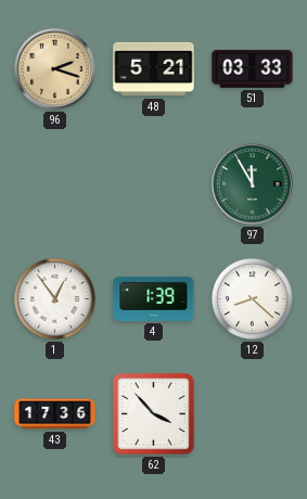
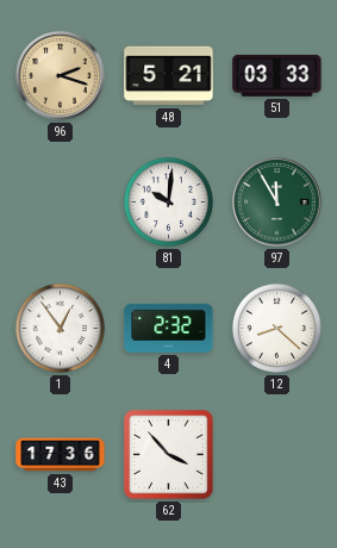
81: none -> 10:01
4: 1:39 -> 2:32
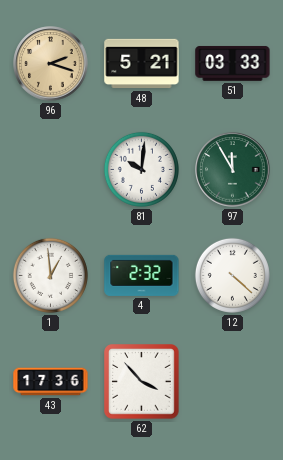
1: 12:54 -> 12:59
12: 8:22 -> 4:22
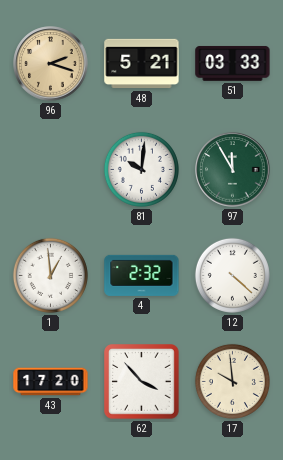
43: 17:36 -> 17:20
17: none -> 9:59
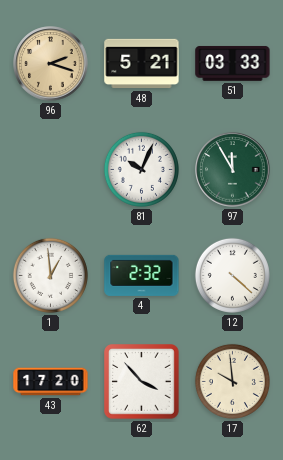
81: 10:01 -> 10:04
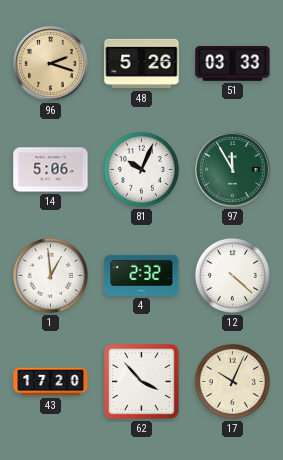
48: 5:21 -> 5:26
14: none -> 5:06
17: 9:59 -> 10:04
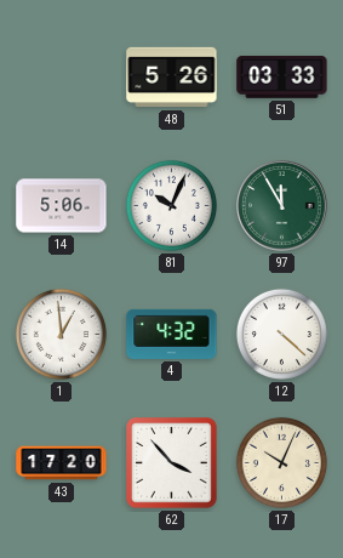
96: 2:18 -> none
4: 2:32 -> 4:32
